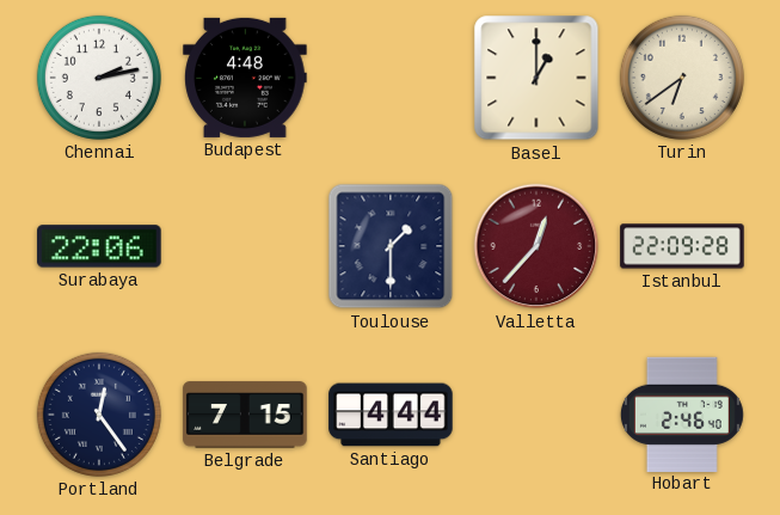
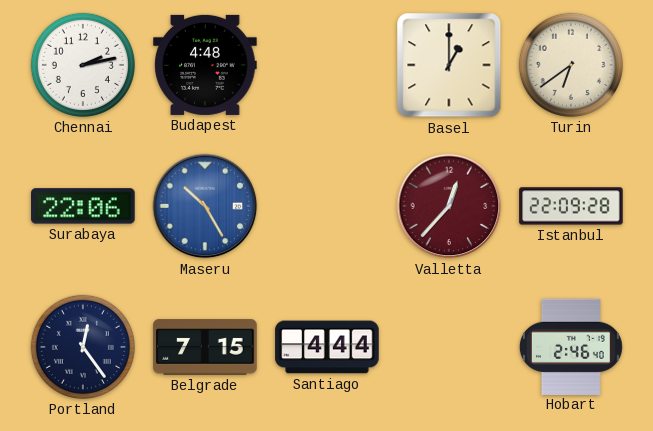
Maseru: none -> 10:25
Toulouse: 1:30 -> none
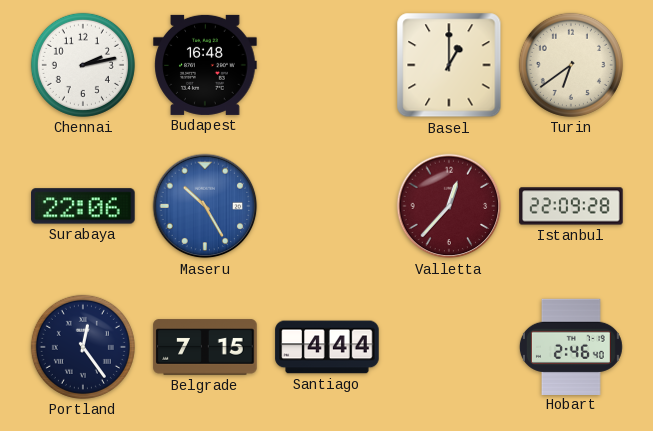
Budapest: 4:48 -> 16:48
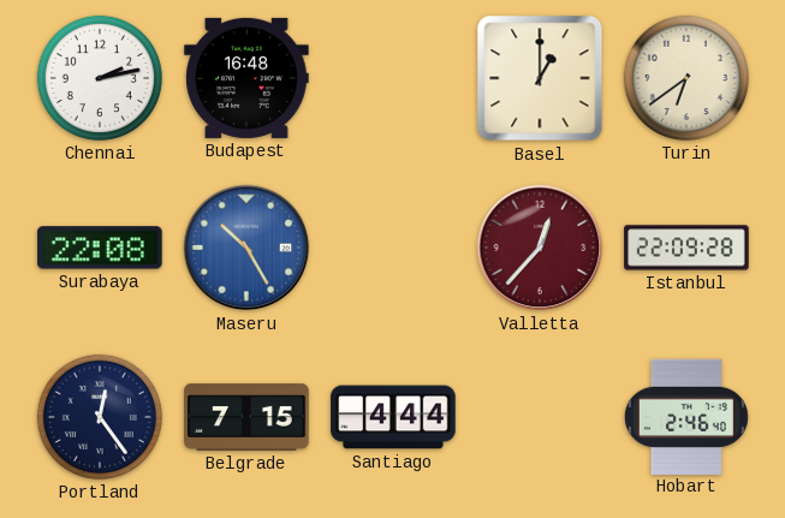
Surabaya: 22:06 -> 22:08
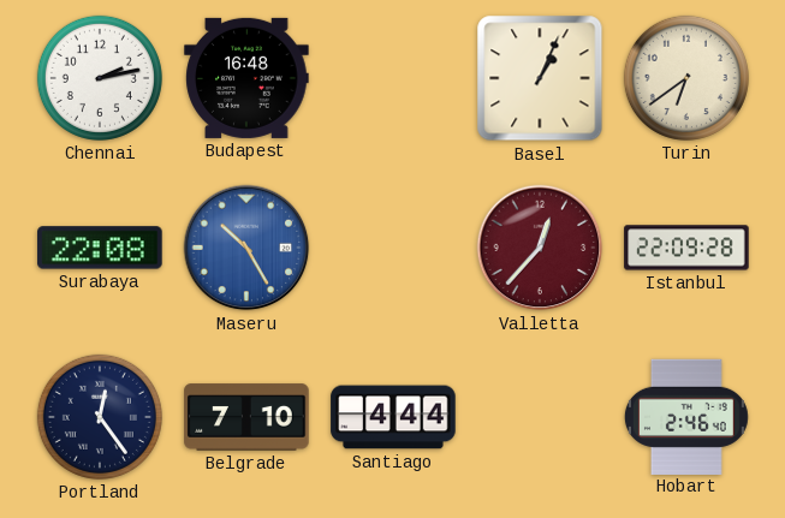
Basel: 1:00 -> 1:04
Belgrade: 7:15 -> 7:10
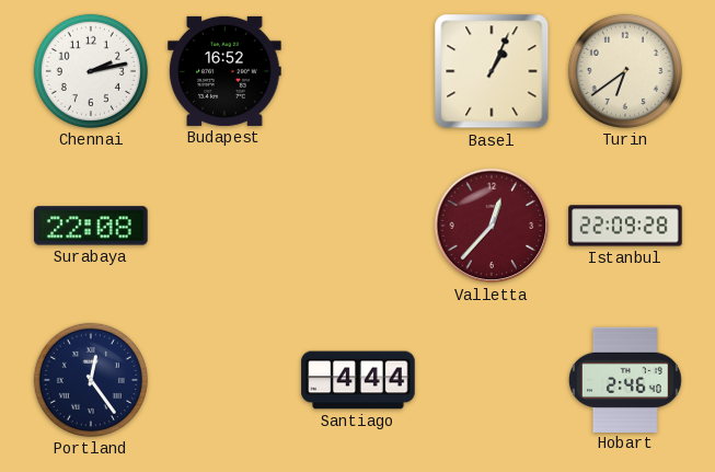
Budapest: 16:48 -> 16:52
Maseru: 10:25 -> none
Belgrade: 7:10 -> none
